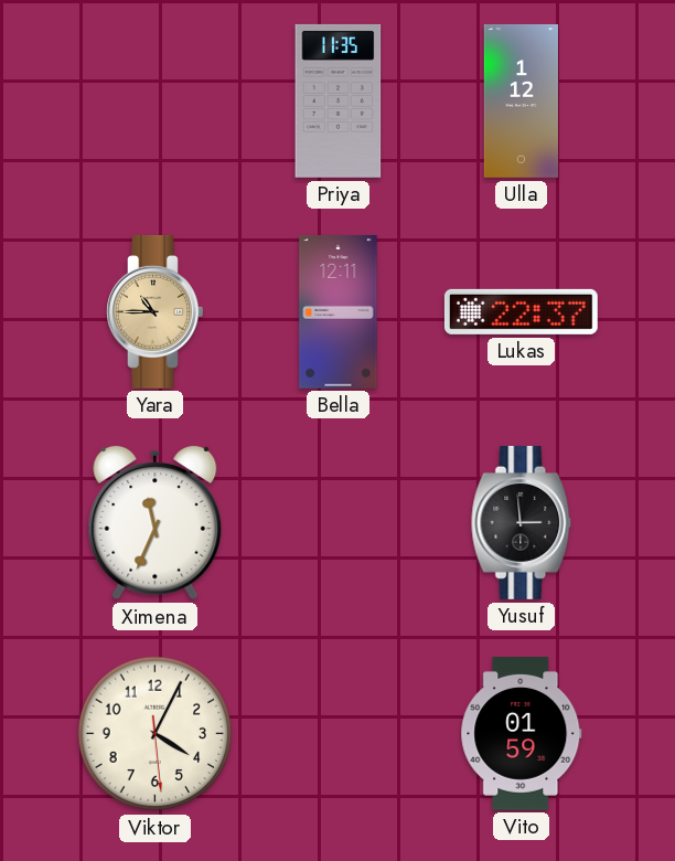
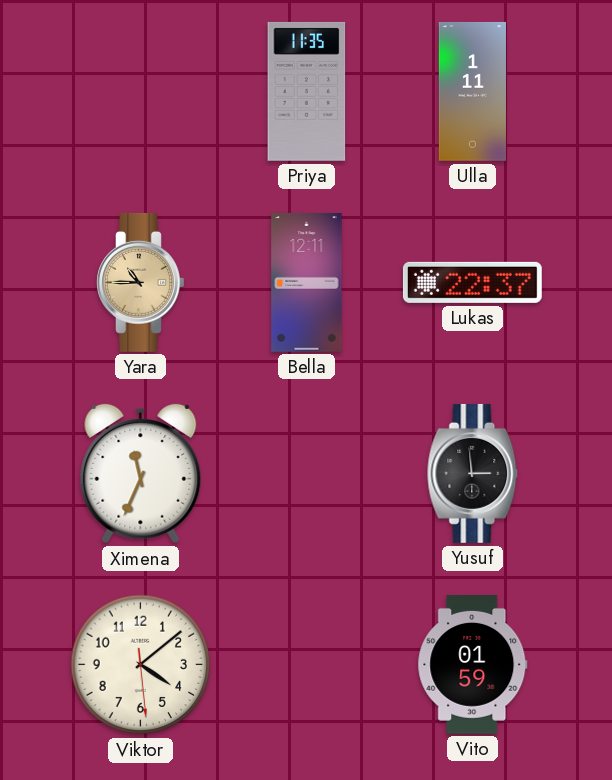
Ulla: 1:12 -> 1:11
Viktor: 4:04 -> 4:08
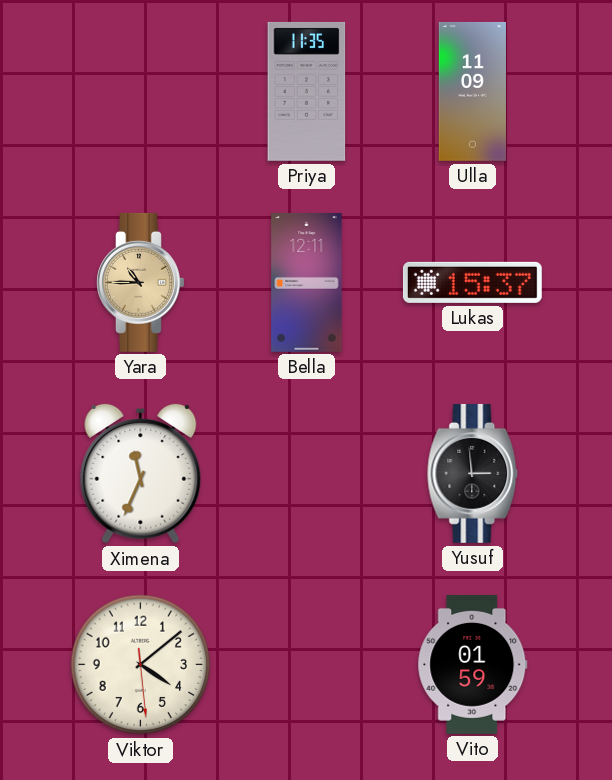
Ulla: 1:11 -> 11:09
Lukas: 22:37 -> 15:37
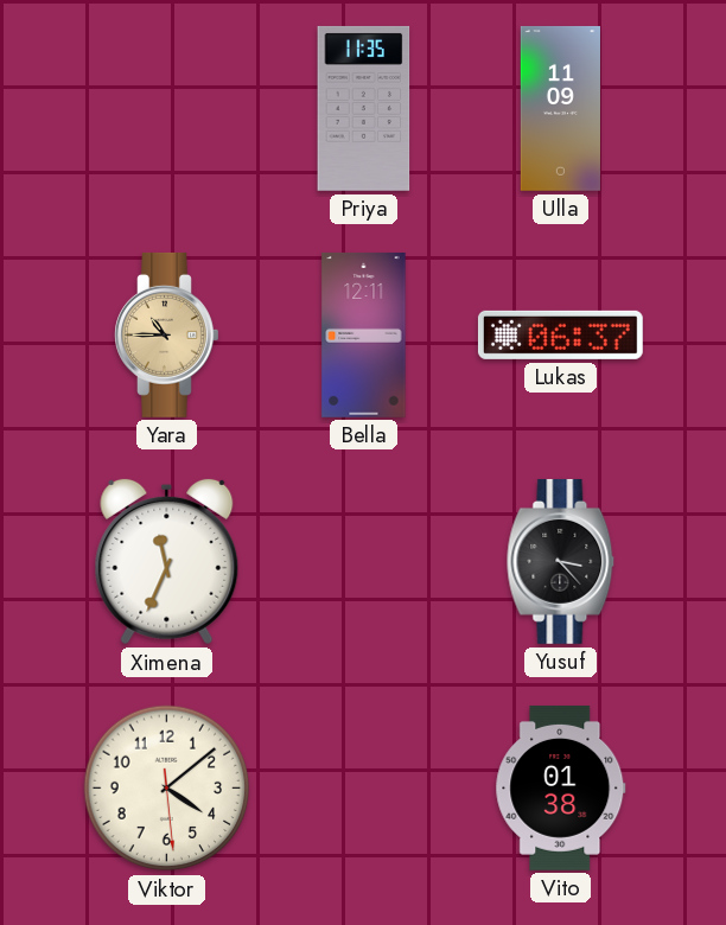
Lukas: 15:37 -> 06:37
Yusuf: 2:59 -> 3:23
Vito: 01:59 -> 01:38
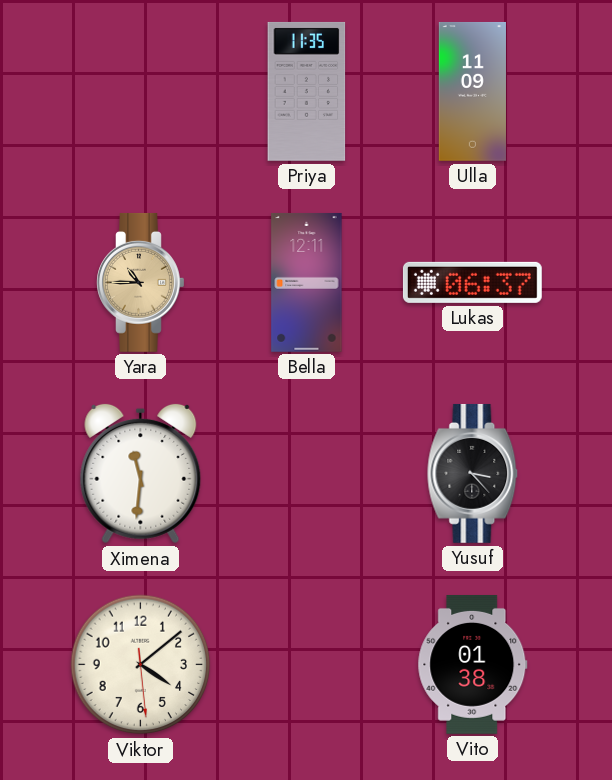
Ximena: 11:34 -> 11:31
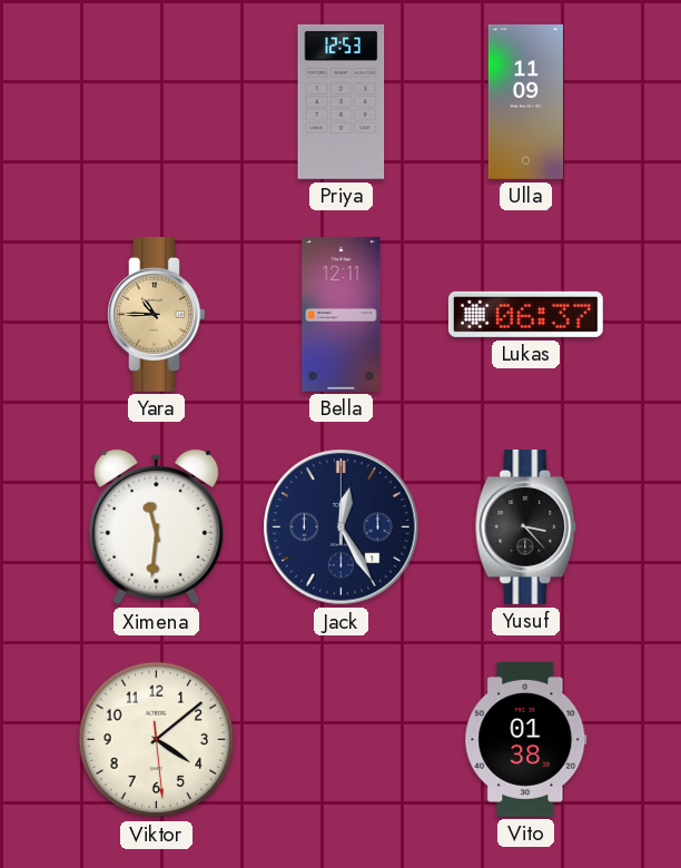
Priya: 11:35 -> 12:53
Jack: none -> 12:25
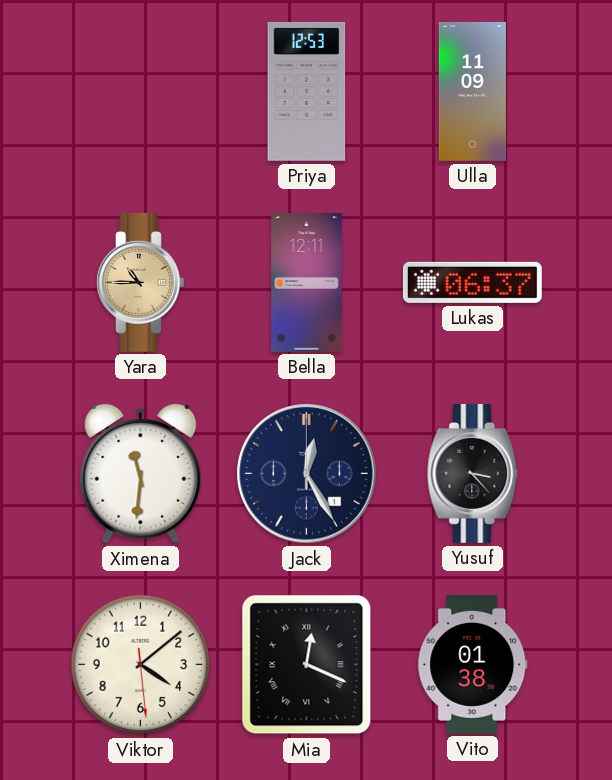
Mia: none -> 12:19
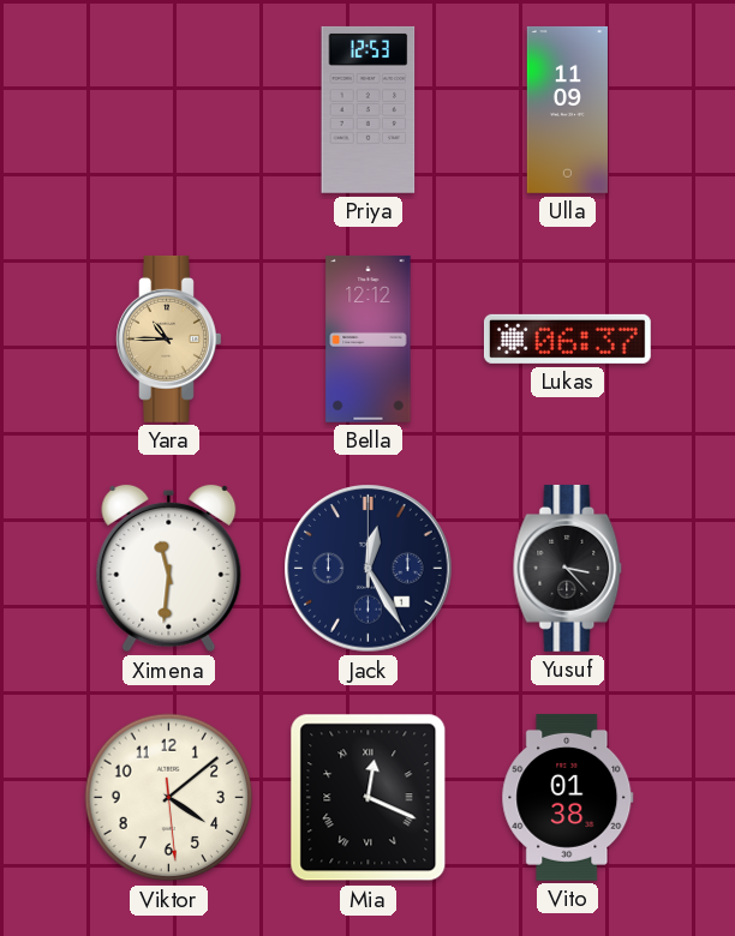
Bella: 12:11 -> 12:12
